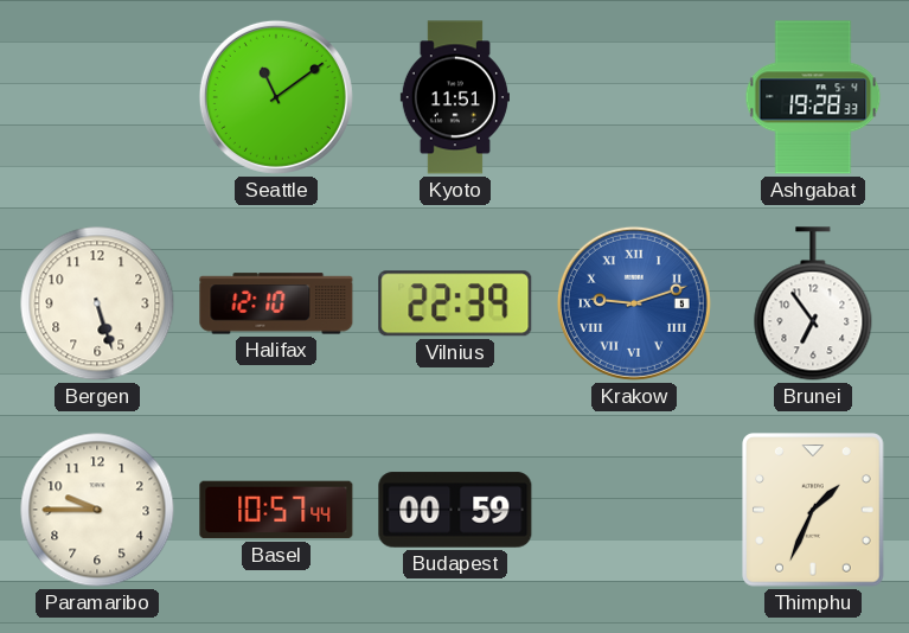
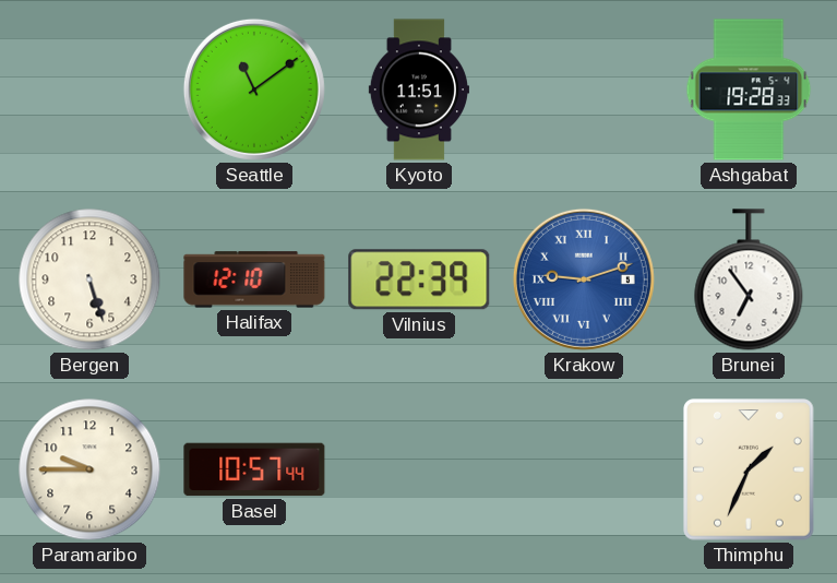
Budapest: 00:59 -> none
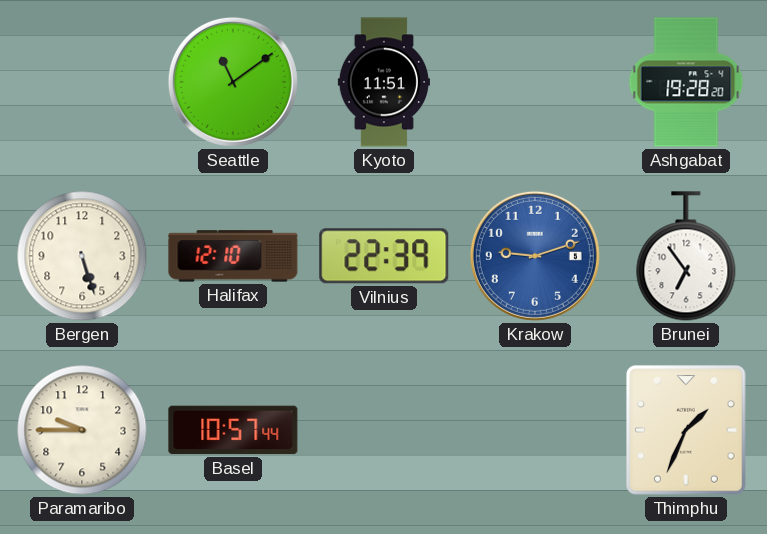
Ashgabat: 19:28:33 -> 19:28:20
Krakow numerals: Roman -> Arabic
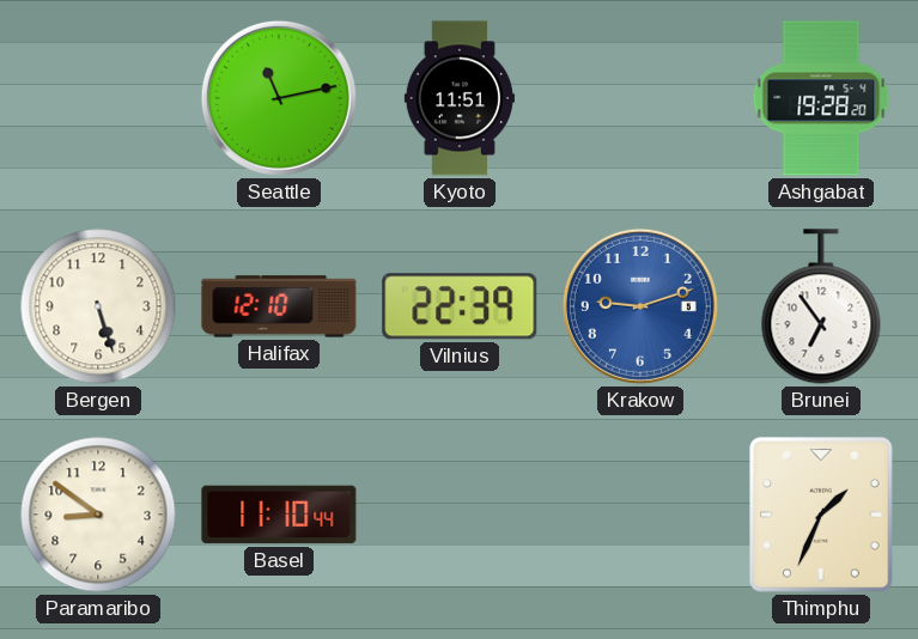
Seattle: 11:09 -> 11:13
Paramaribo: 9:45 -> 8:51
Basel: 10:57 -> 11:10
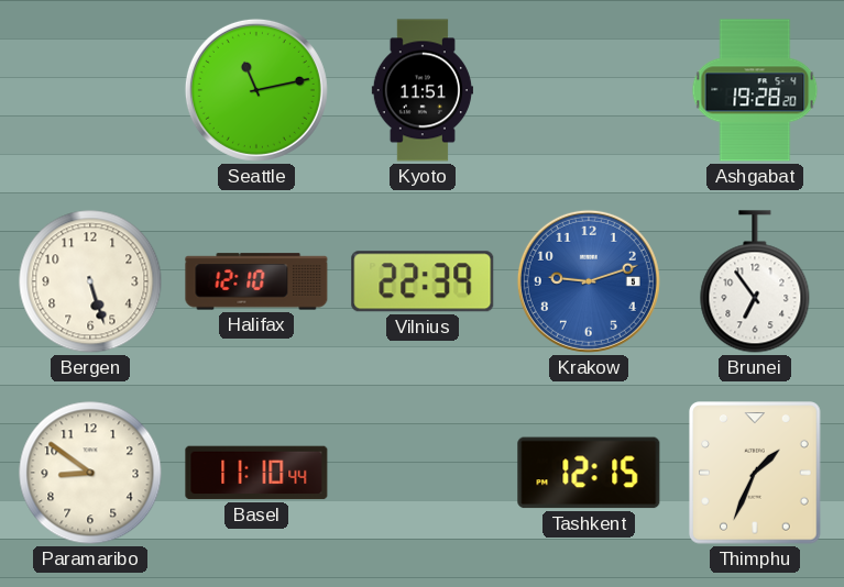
Tashkent: none -> 12:15
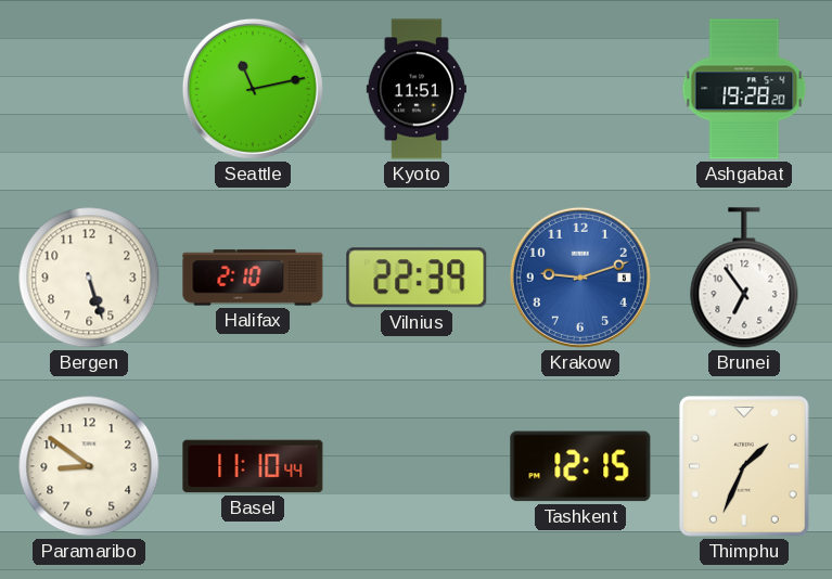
Halifax: 12:10 -> 2:10
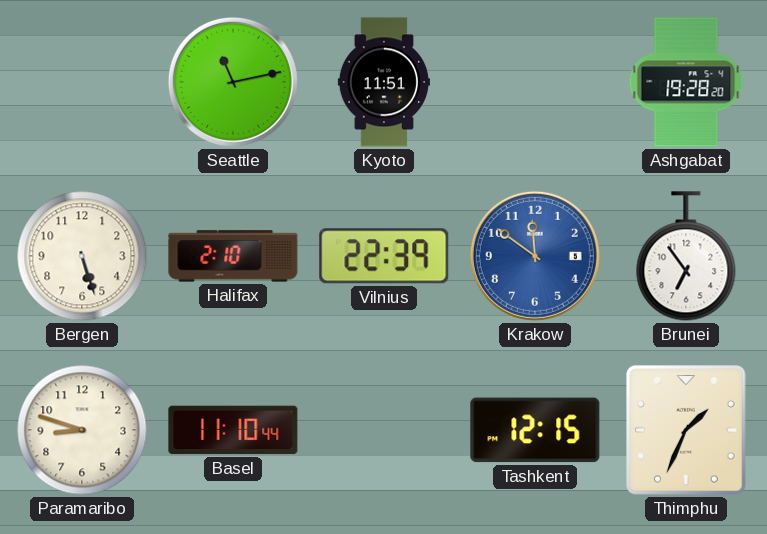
Krakow: 9:12 -> 11:51
Paramaribo: 8:51 -> 8:48
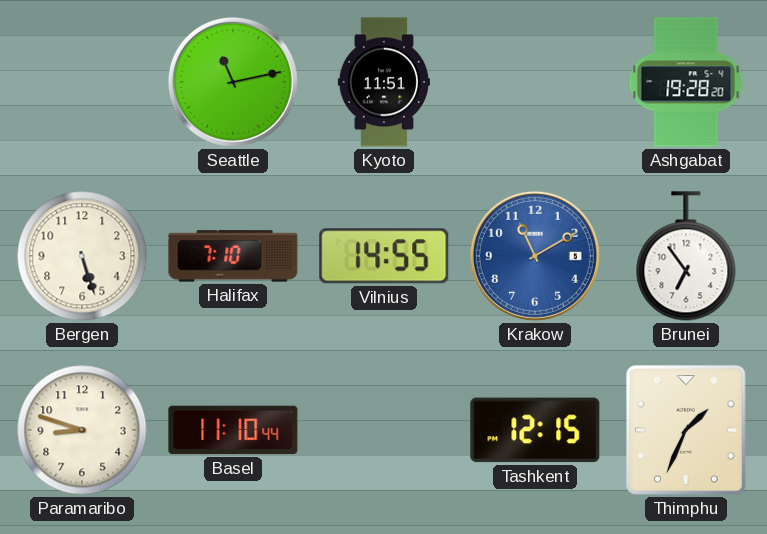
Halifax: 2:10 -> 7:10
Vilnius: 22:39 -> 14:55
Krakow: 11:51 -> 11:10
